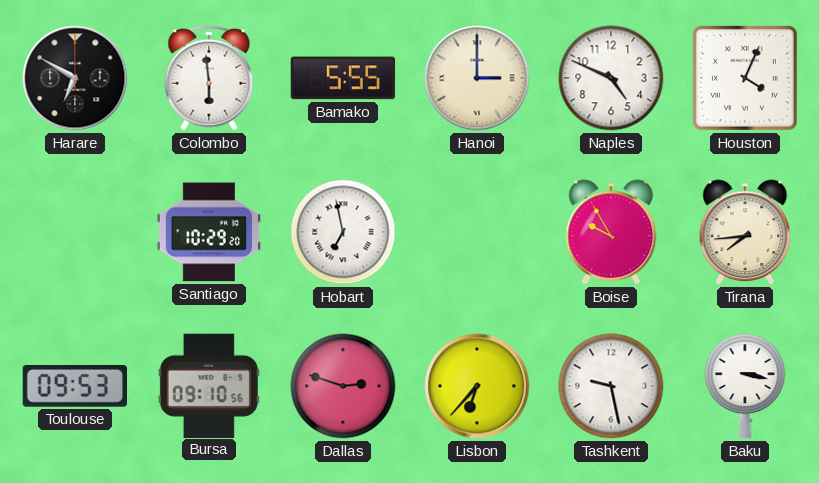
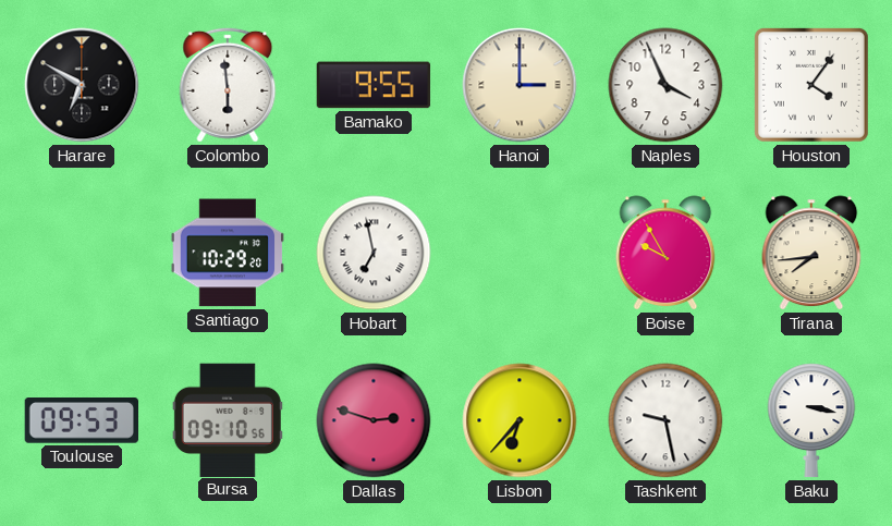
Bamako: 5:55 -> 9:55
Naples: 4:49 -> 3:56
Houston: 4:04 -> 4:06
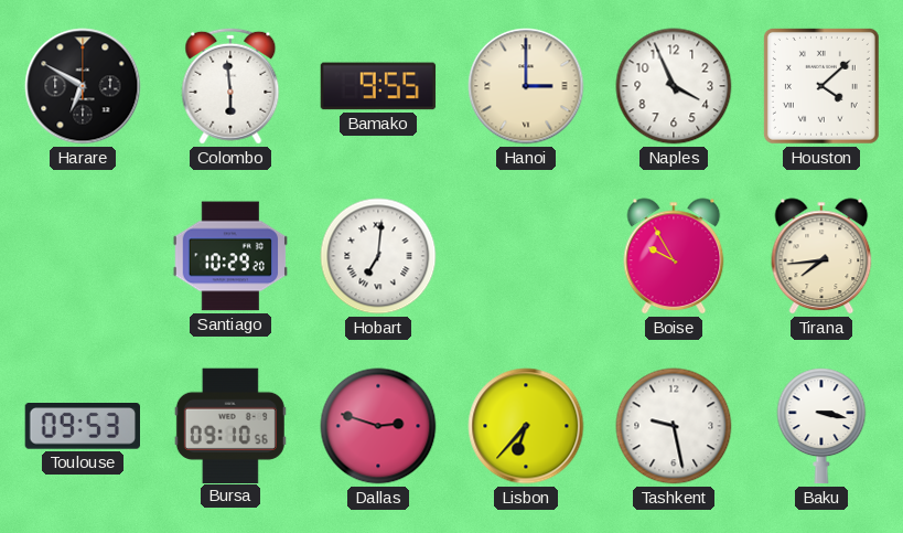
Houston: 4:06 -> 4:08
Hobart: 6:58 -> 7:01
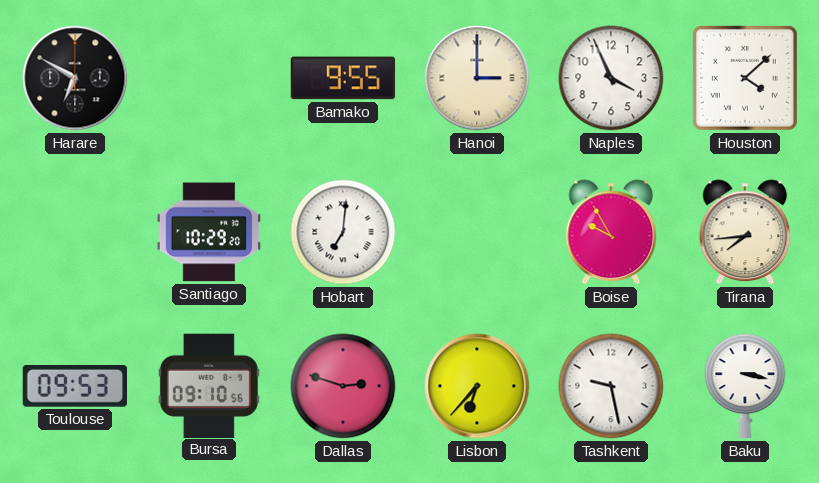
Colombo: 5:59 -> none
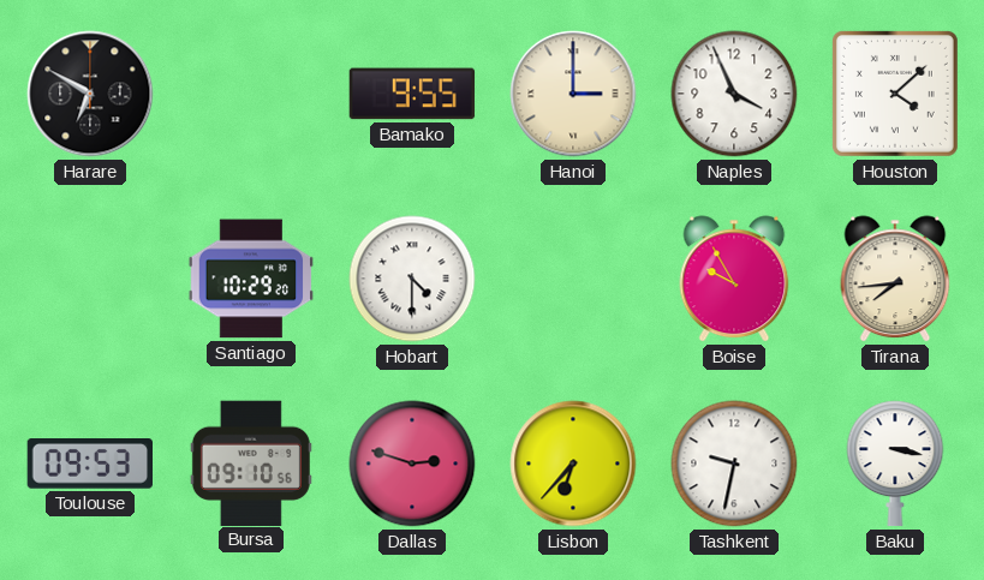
Hobart: 7:01 -> 4:30
Tashkent: 9:28 -> 9:32
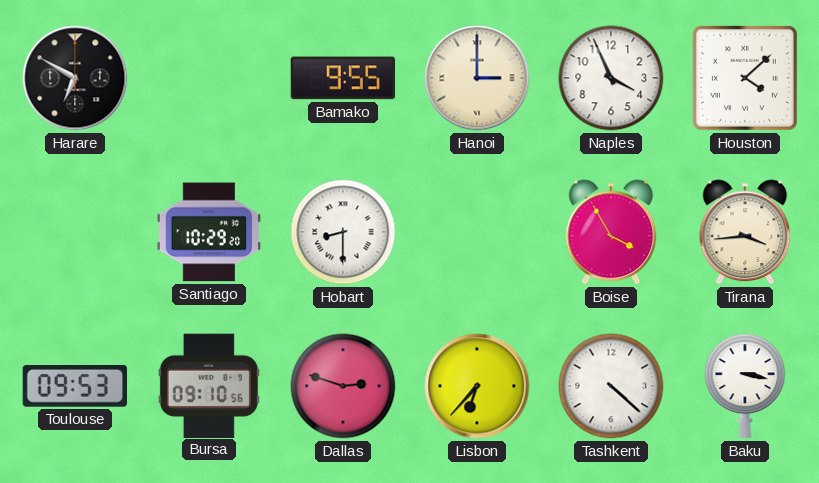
Hobart: 4:30 -> 8:30
Boise: 9:55 -> 3:55
Tirana: 7:44 -> 3:44
Tashkent: 9:32 -> 4:22
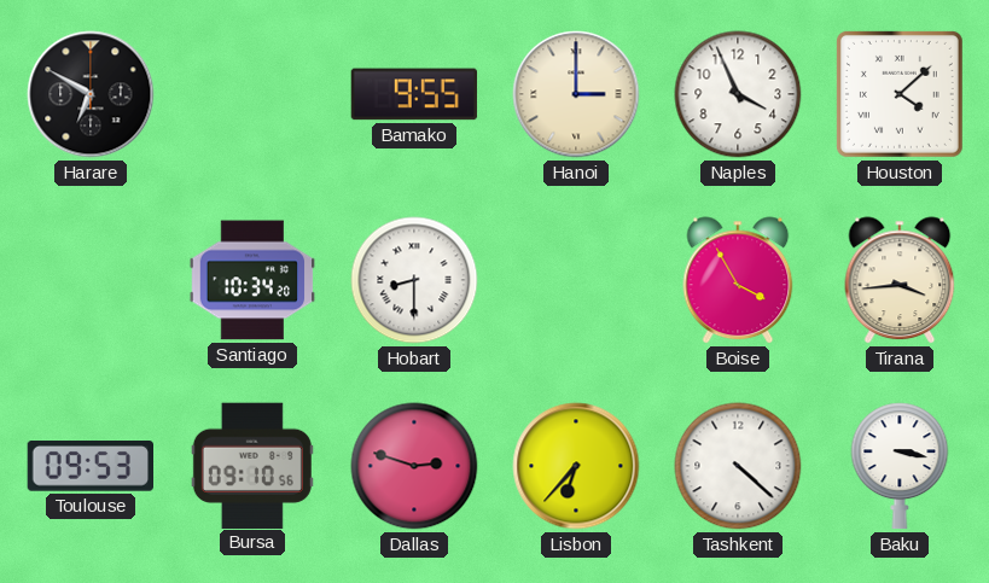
Santiago: 10:29 -> 10:34
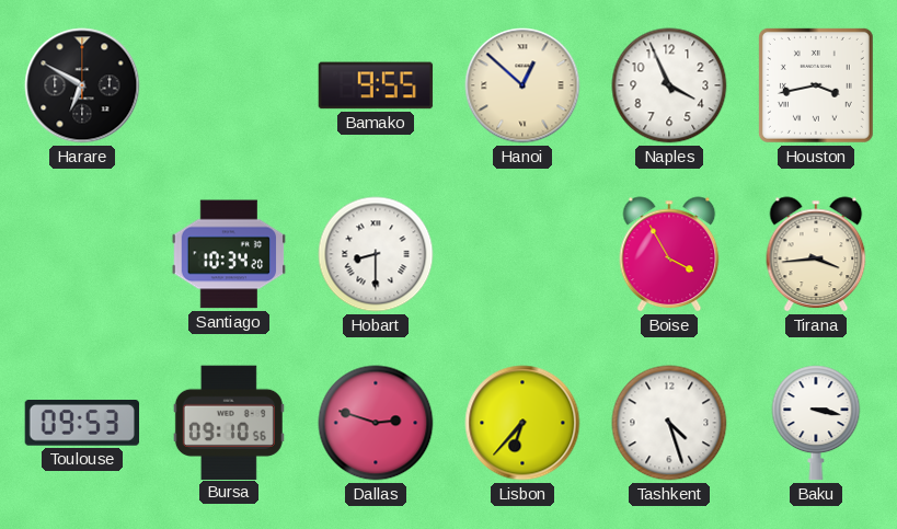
Hanoi: 3:00 -> 12:52
Houston: 4:08 -> 3:43
Tashkent: 4:22 -> 4:27
